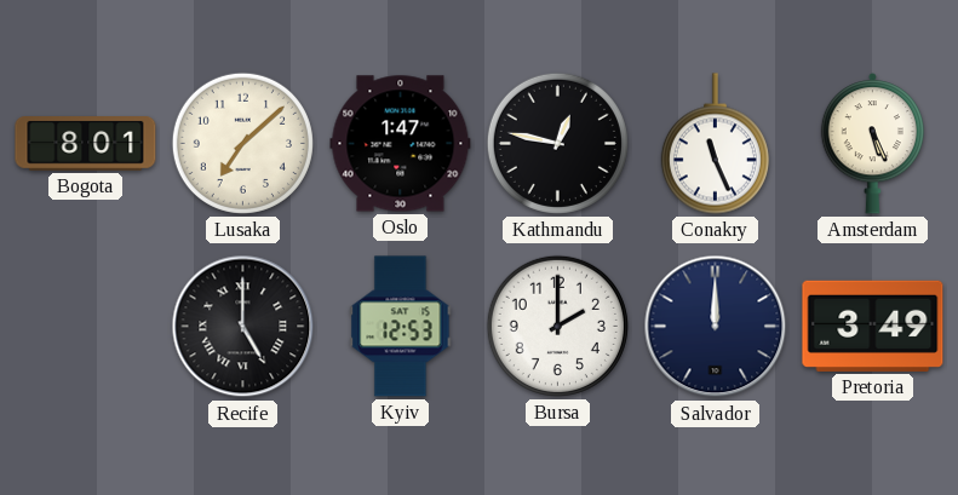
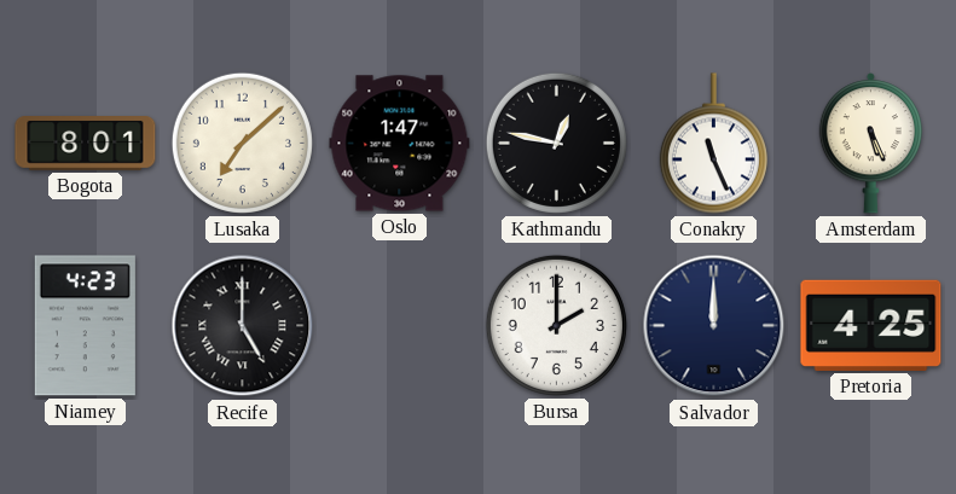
Niamey: none -> 4:23
Kyiv: 12:53 -> none
Pretoria: 3:49 -> 4:25
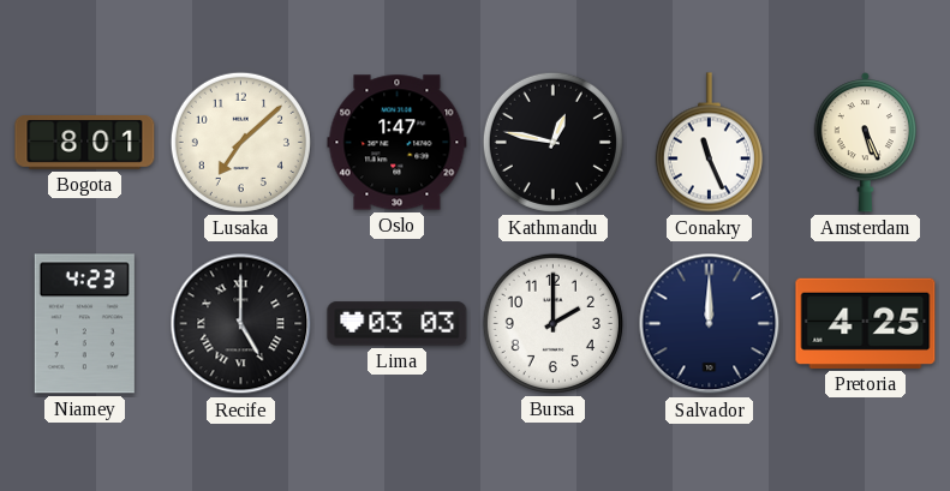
Lima: none -> 03:03
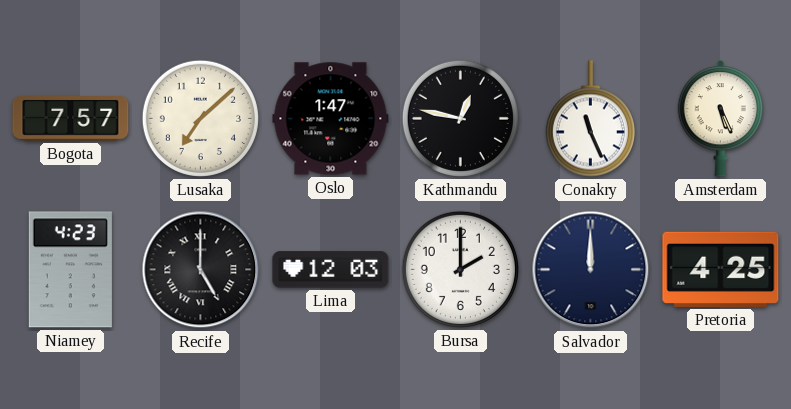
Bogota: 8:01 -> 7:57
Lima: 03:03 -> 12:03
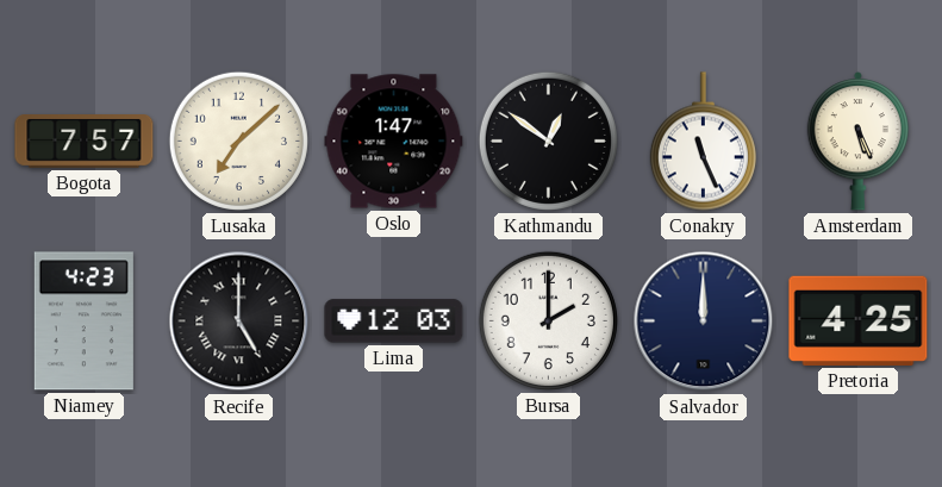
Kathmandu: 12:47 -> 12:51
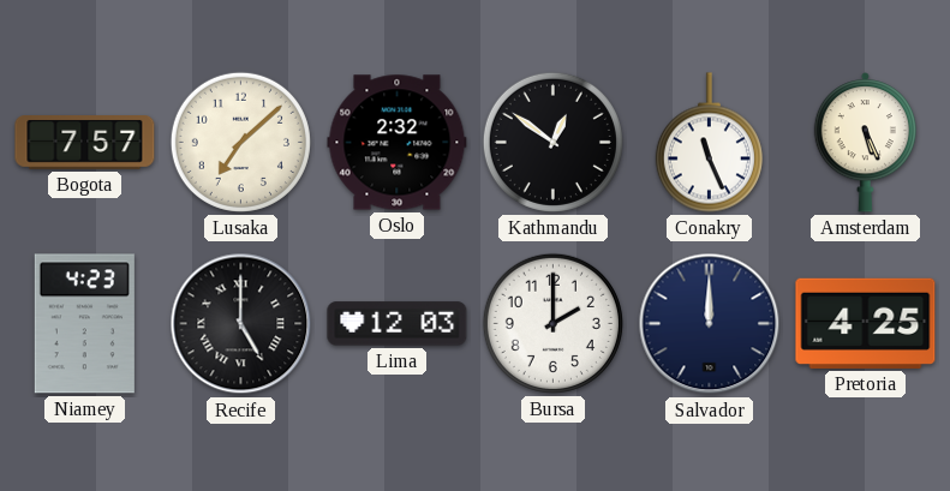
Oslo: 1:47 -> 2:32
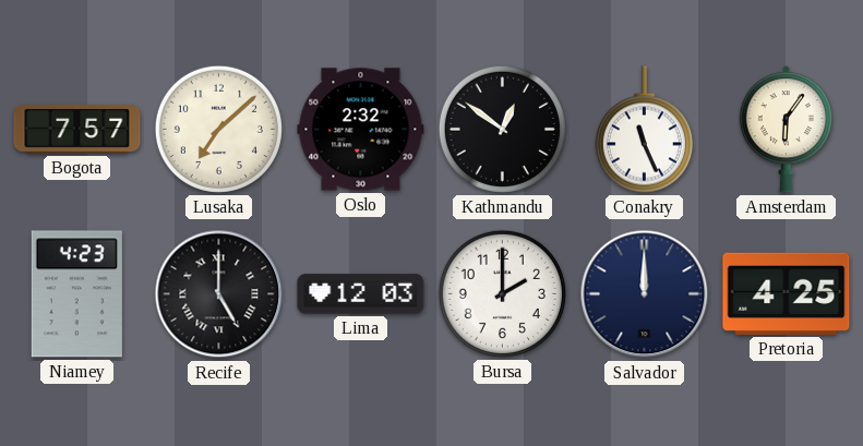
Amsterdam: 5:26 -> 6:06
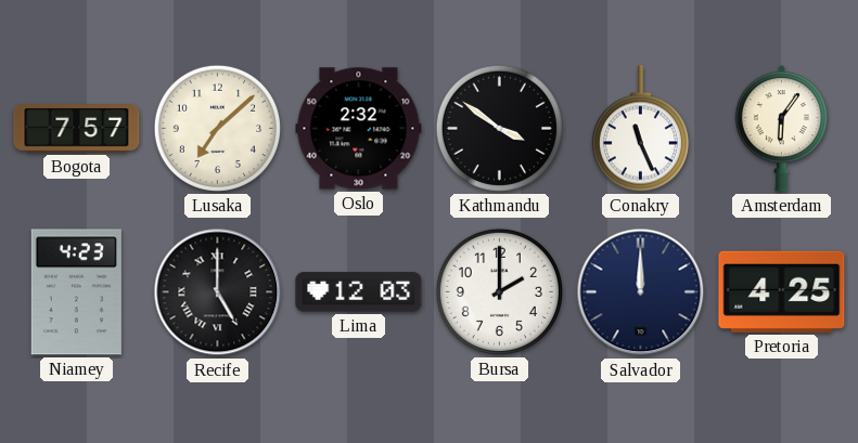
Kathmandu: 12:51 -> 3:51
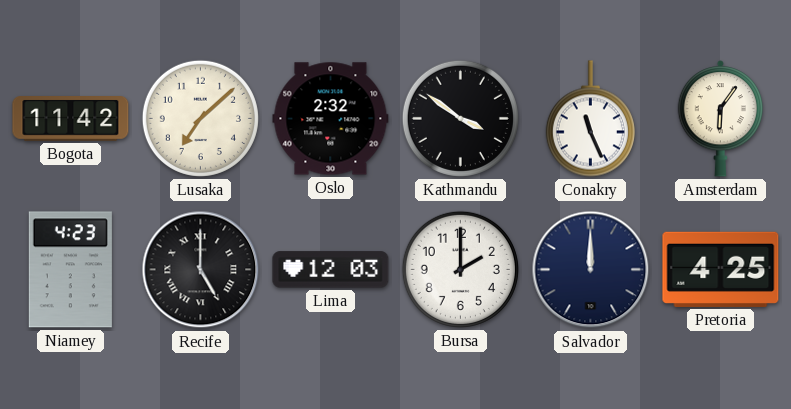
Bogota: 7:57 -> 11:42
